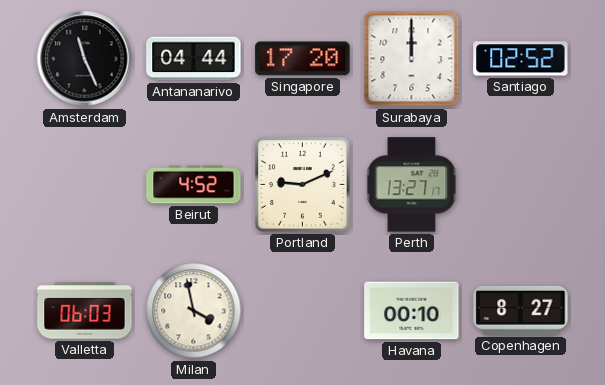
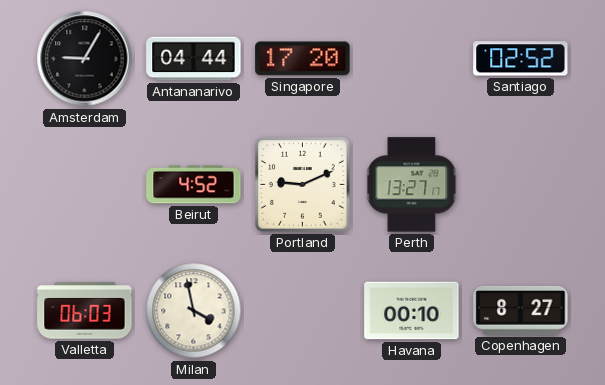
Amsterdam: 11:26 -> 9:05
Surabaya: 12:00 -> none
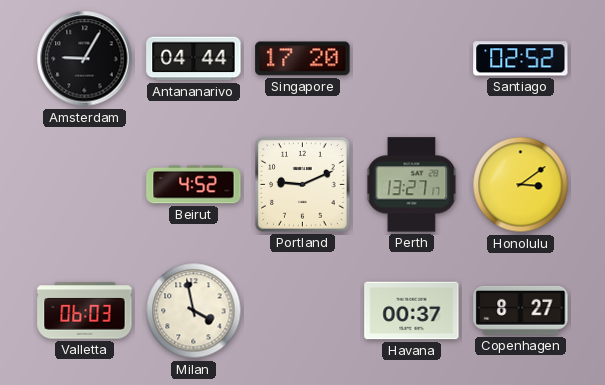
Honolulu: none -> 3:09
Havana: 00:10 -> 00:37
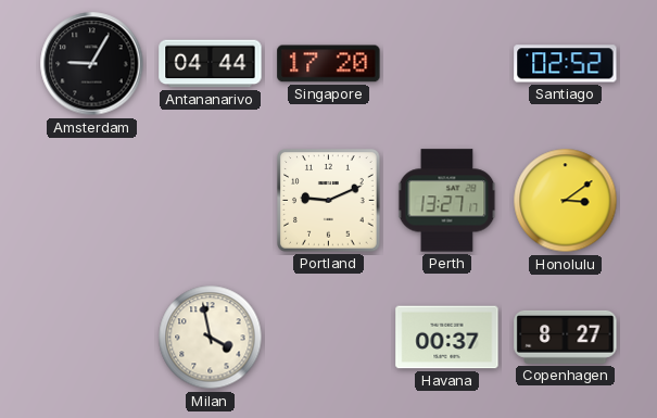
Beirut: 4:52 -> none
Valletta: 06:03 -> none
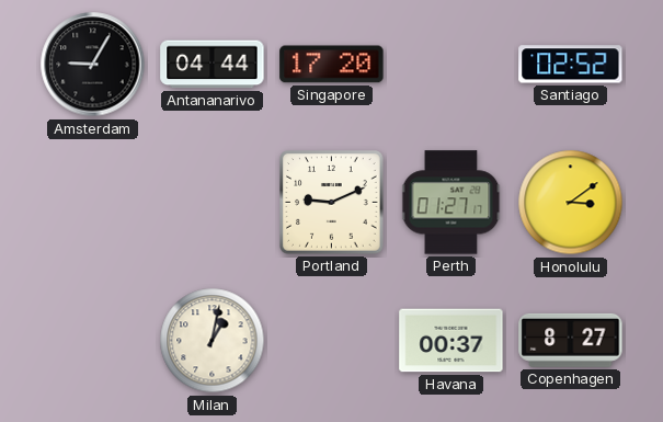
Perth: 13:27 -> 01:27
Milan: 3:58 -> 1:02
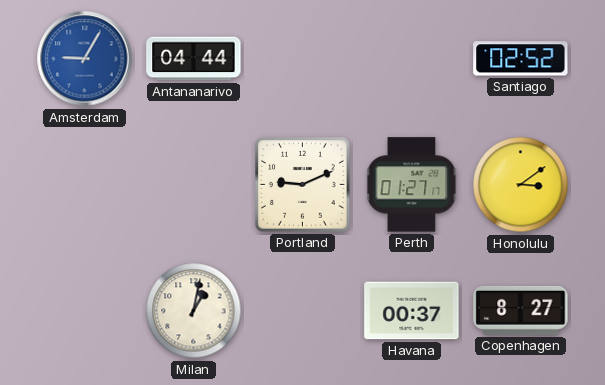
Amsterdam dial: black -> blue
Singapore: 17:20 -> none
